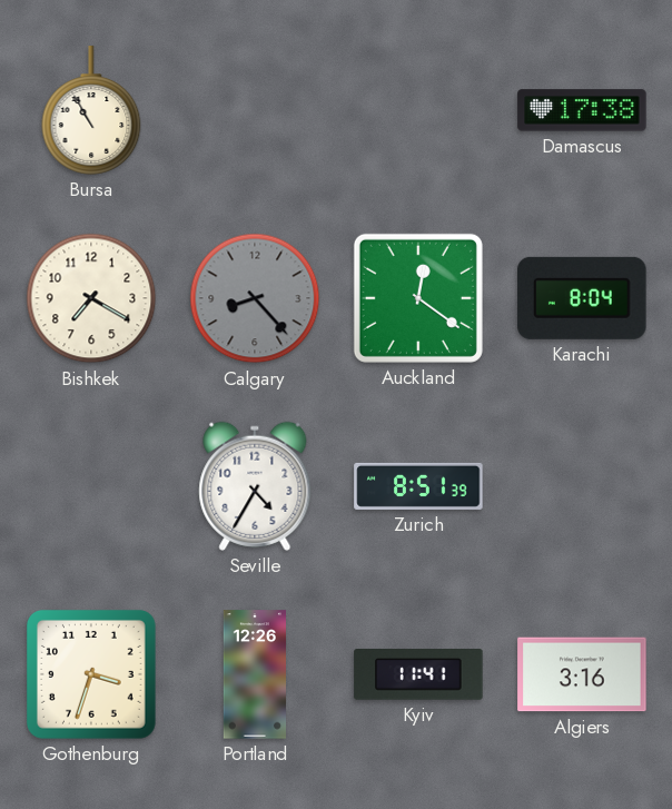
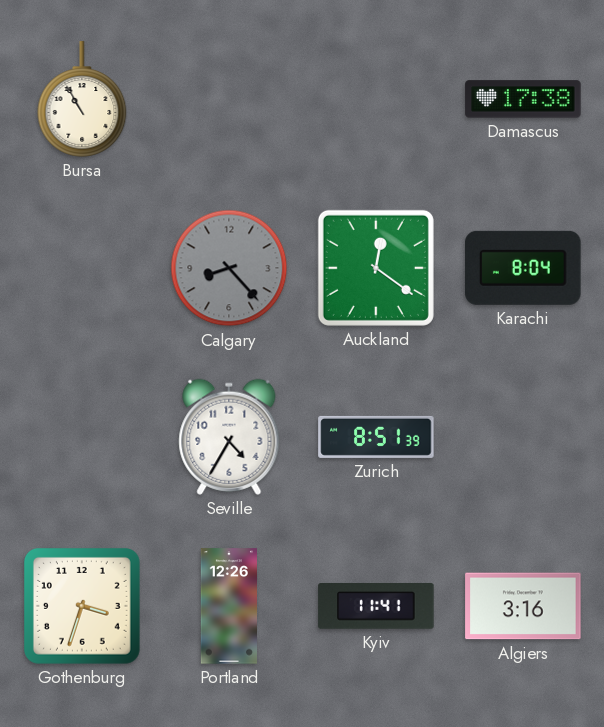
Bishkek: 7:20 -> none
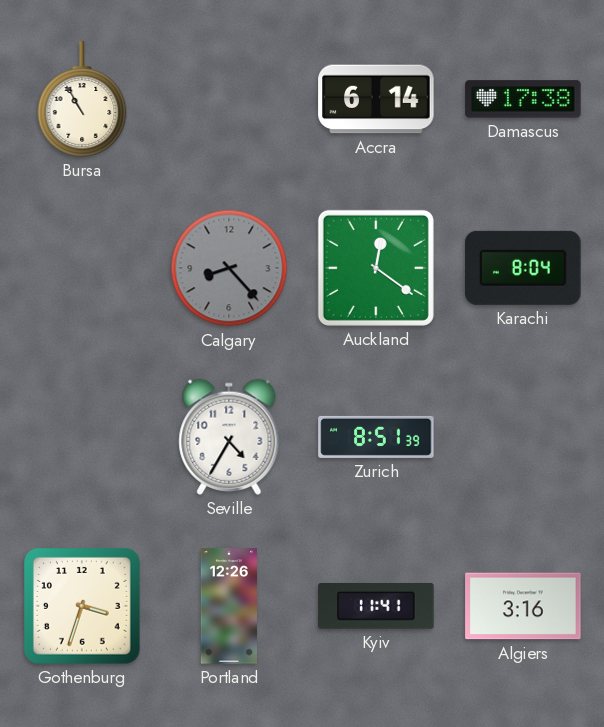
Accra: none -> 6:14
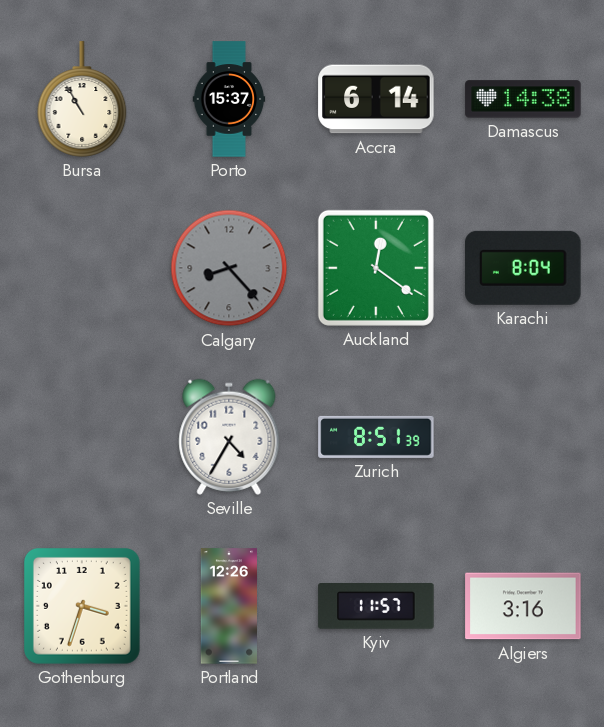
Porto: none -> 15:37
Damascus: 17:38 -> 14:38
Kyiv: 11:41 -> 11:57
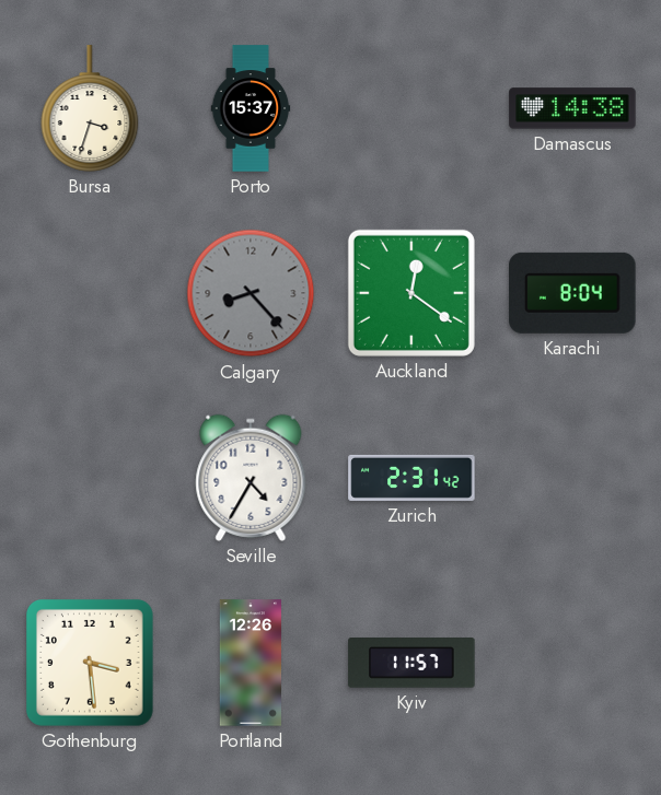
Bursa: 10:55 -> 3:33
Accra: 6:14 -> none
Zurich: 8:51 -> 2:31
Gothenburg: 3:33 -> 3:29
Algiers: 3:16 -> none
